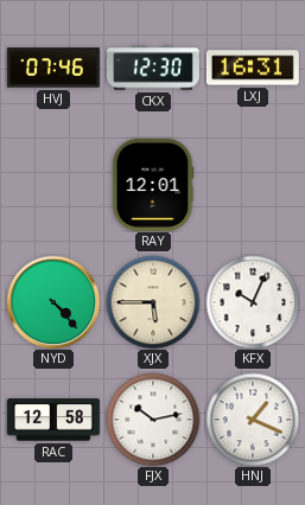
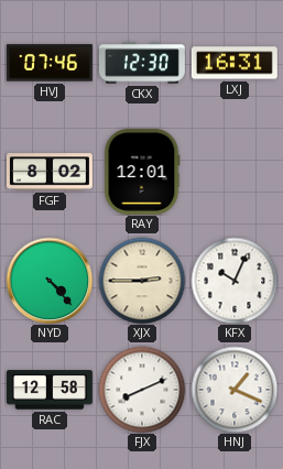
FGF: none -> 8:02
XJX: 5:45 -> 2:45
FJX: 10:13 -> 8:11
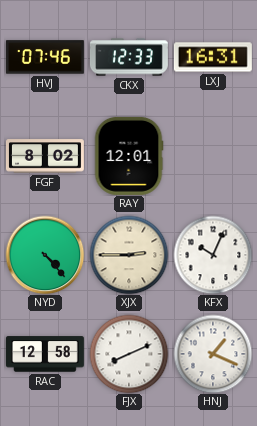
CKX: 12:30 -> 12:33
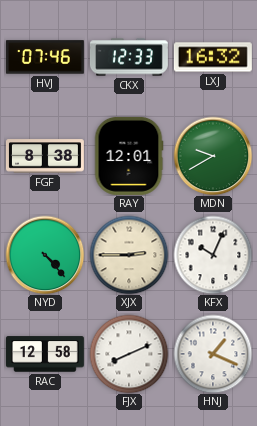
LXJ: 16:31 -> 16:32
FGF: 8:02 -> 8:38
MDN: none -> 9:40
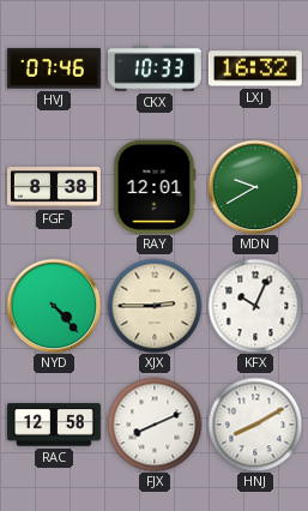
CKX: 12:33 -> 10:33
HNJ: 1:19 -> 8:10
